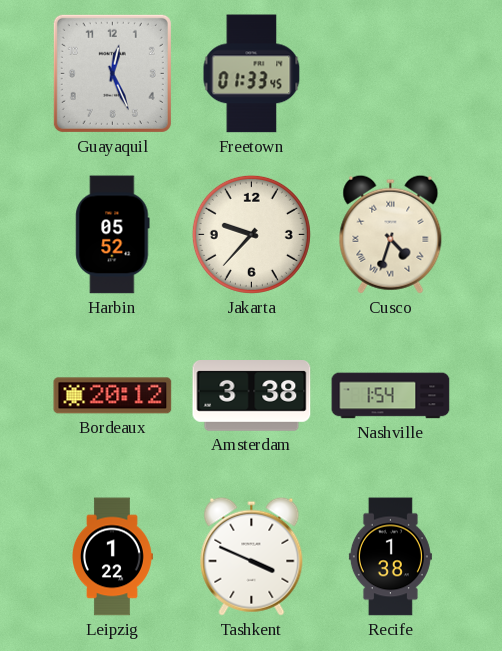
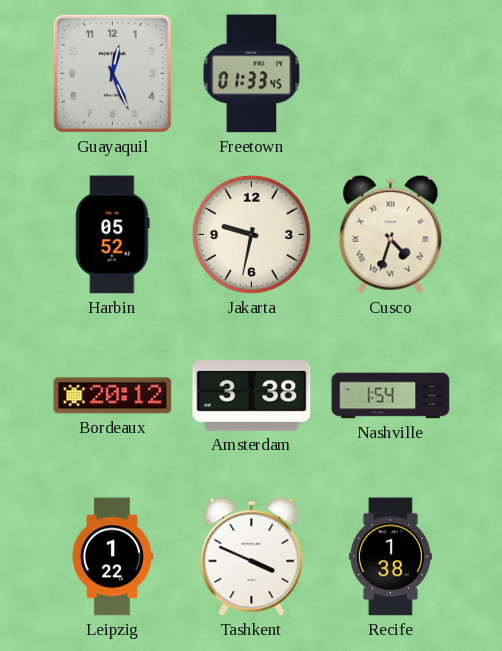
Jakarta: 9:37 -> 9:32
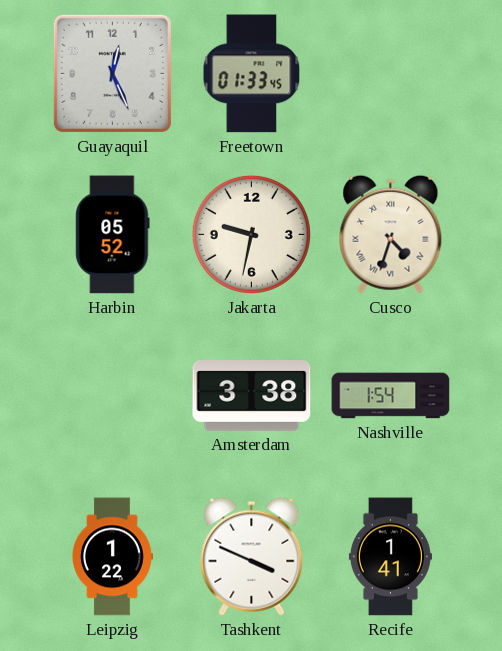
Bordeaux: 20:12 -> none
Recife: 1:38 -> 1:41
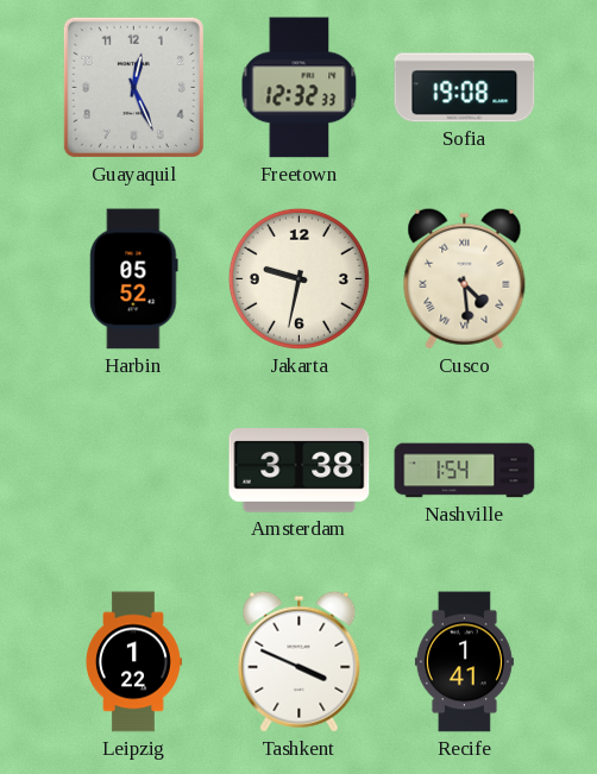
Freetown: 01:33 -> 12:32
Sofia: none -> 19:08
Cusco: 4:33 -> 4:29
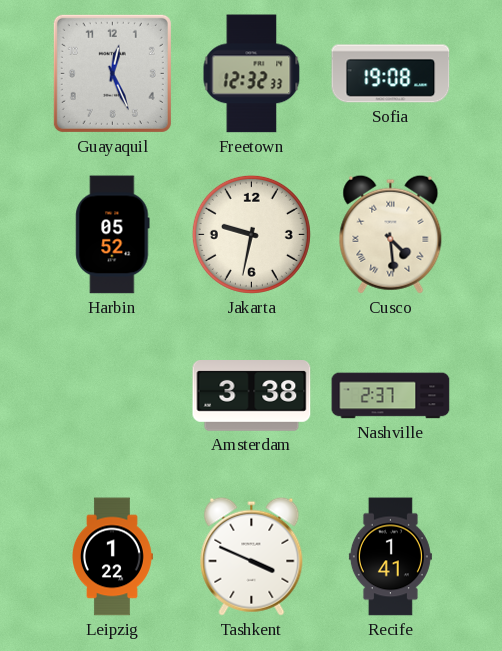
Nashville: 1:54 -> 2:37
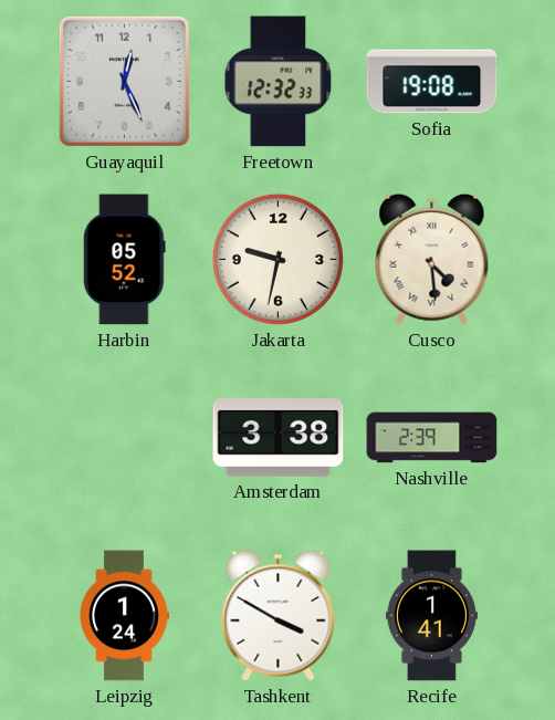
Nashville: 2:37 -> 2:39
Leipzig: 1:22 -> 1:24
Tashkent: 3:49 -> 3:50
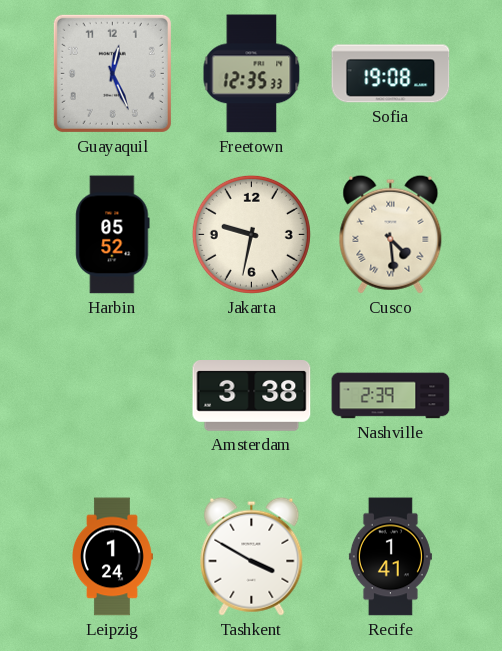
Freetown: 12:32 -> 12:35
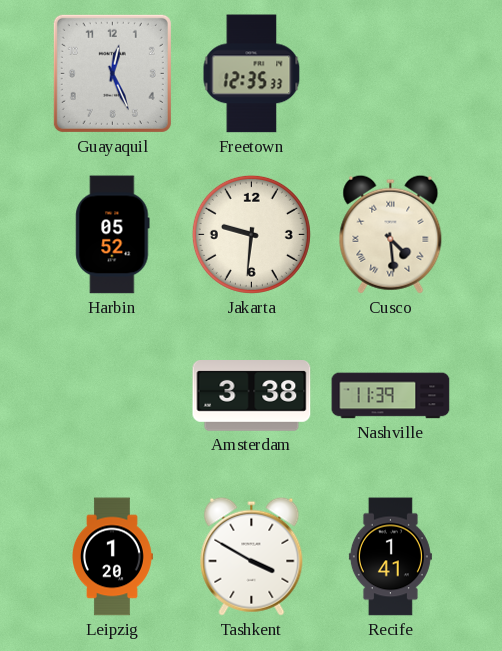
Sofia: 19:08 -> none
Jakarta: 9:32 -> 9:31
Nashville: 2:39 -> 11:39
Leipzig: 1:24 -> 1:20
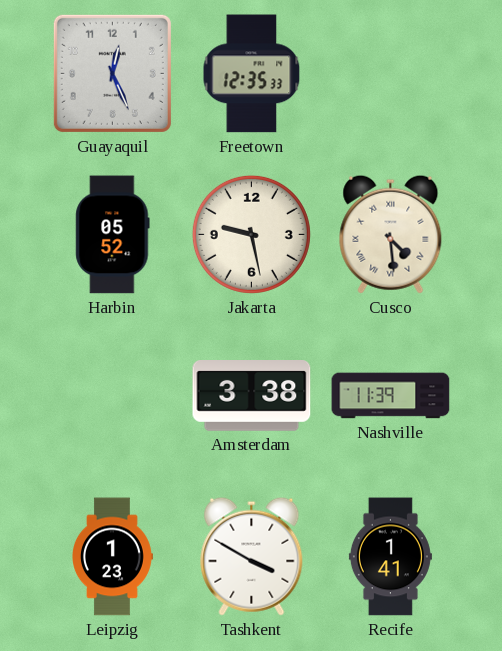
Jakarta: 9:31 -> 9:28
Leipzig: 1:20 -> 1:23
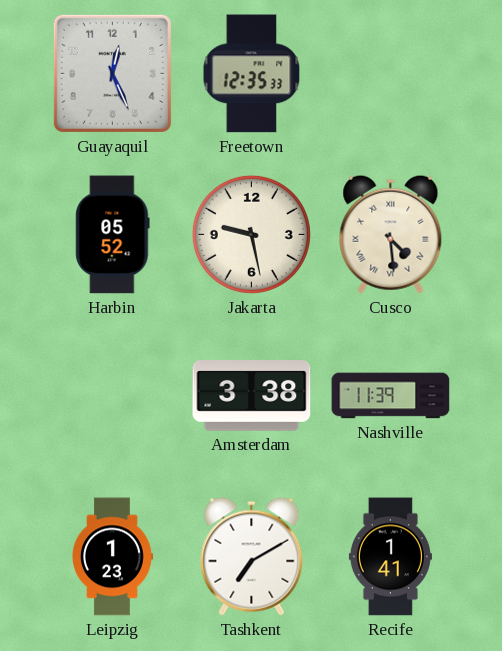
Tashkent: 3:50 -> 7:10
